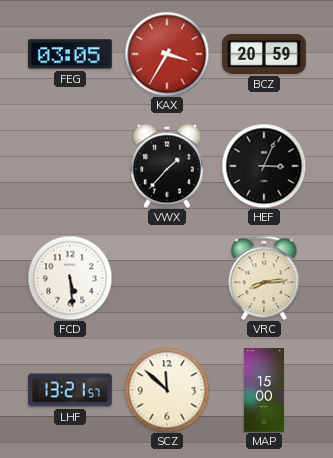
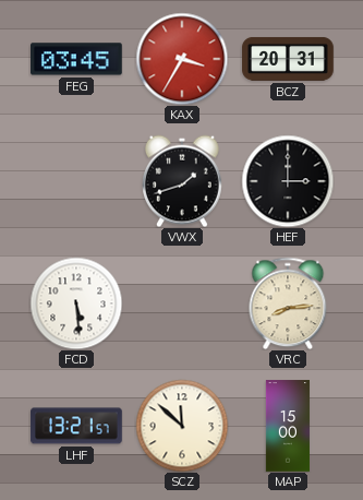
FEG: 03:05 -> 03:45
BCZ: 20:59 -> 20:31
VWX: 1:37 -> 1:42
HEF: 3:04 -> 3:00
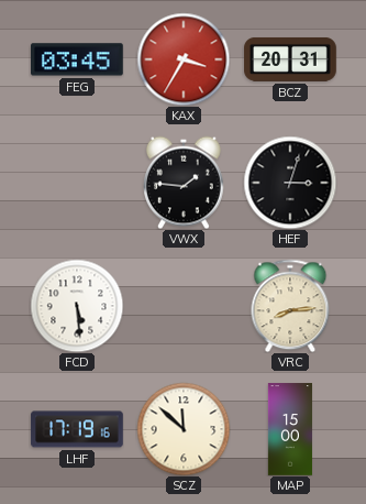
VWX: 1:42 -> 1:46
HEF: 3:00 -> 3:03
LHF: 13:21 -> 17:19
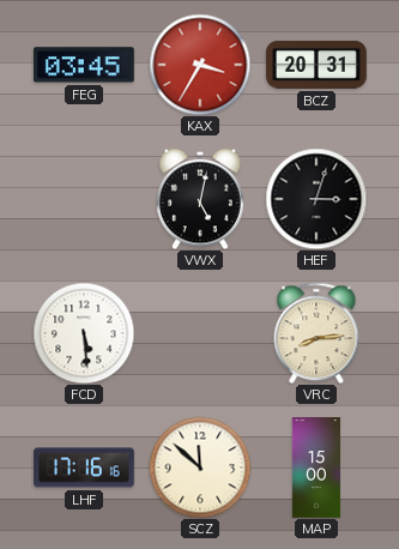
VWX: 1:46 -> 5:02
LHF: 17:19 -> 17:16
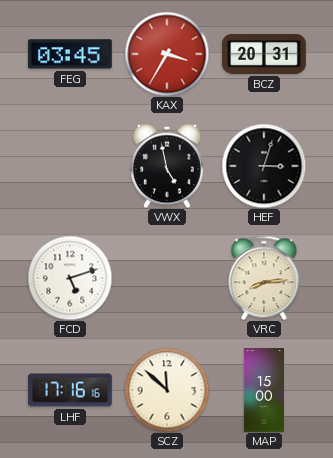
VWX: 5:02 -> 4:58
FCD: 5:29 -> 5:12
